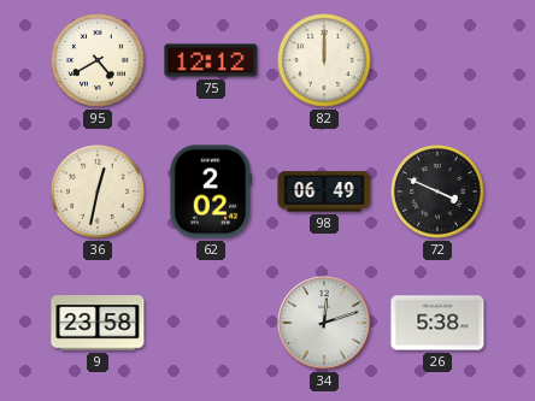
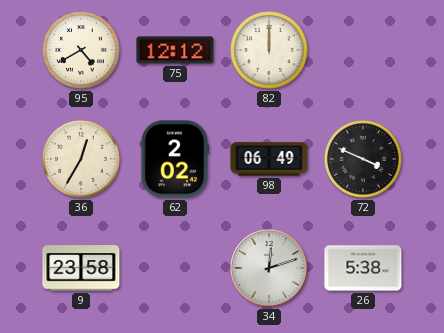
36: 12:32 -> 12:35
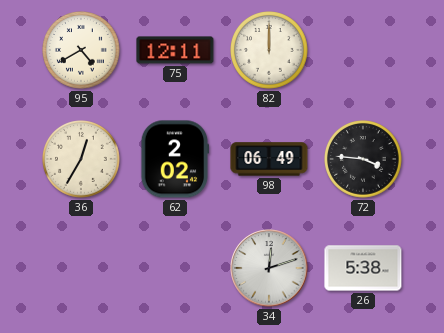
75: 12:12 -> 12:11
72: 3:49 -> 3:46
9: 23:58 -> none
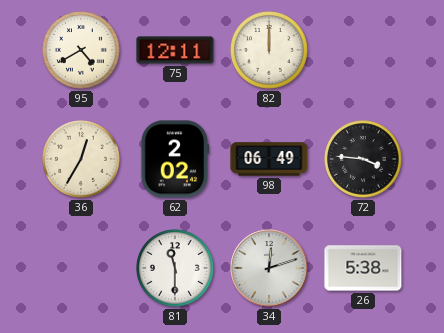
81: none -> 11:30
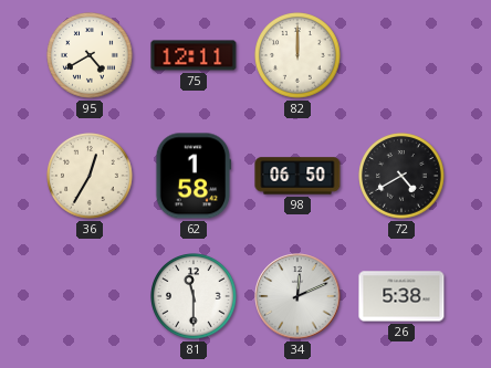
62: 2:02 -> 1:58
98: 06:49 -> 06:50
72: 3:46 -> 4:40
34: 12:12 -> 12:11
